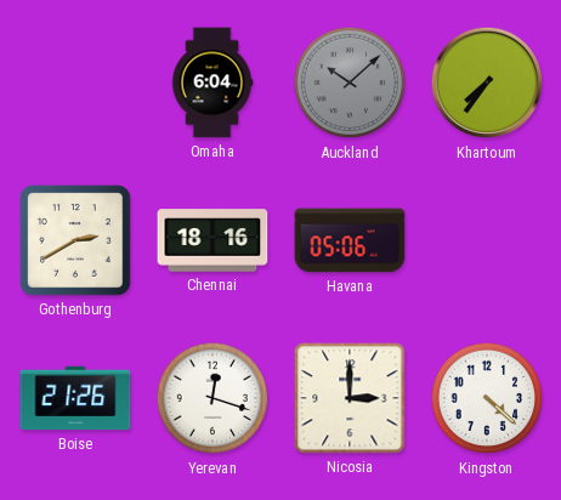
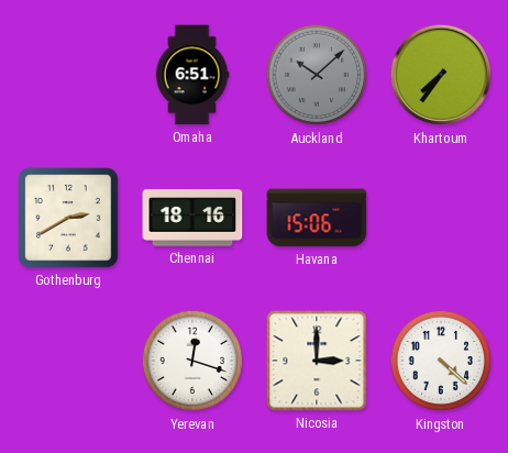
Omaha: 6:04 -> 6:51
Havana: 05:06 -> 15:06
Boise: 21:26 -> none
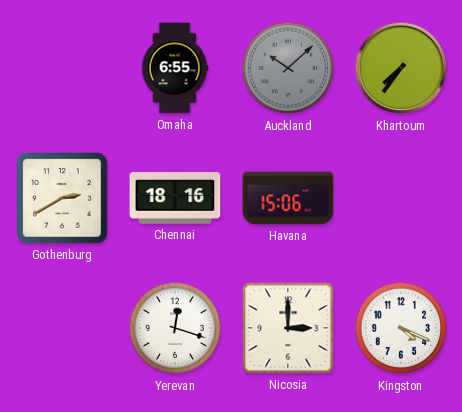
Omaha: 6:51 -> 6:55
Kingston: 4:22 -> 4:19
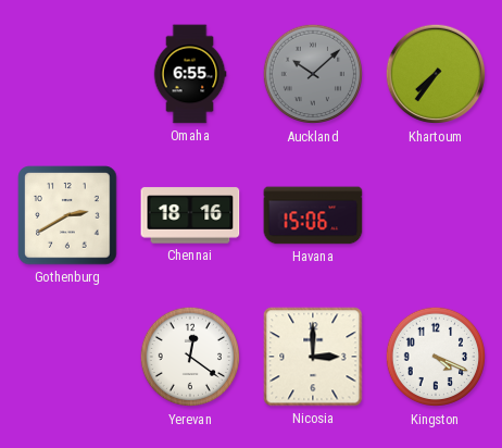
Yerevan: 12:18 -> 12:21
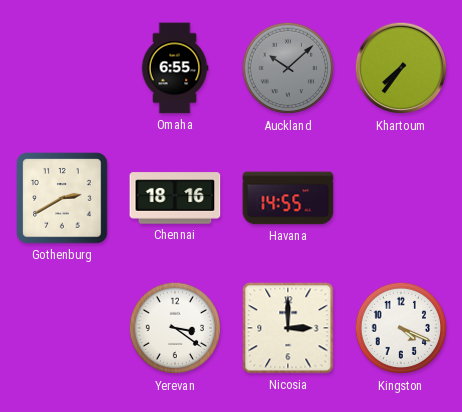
Havana: 15:06 -> 14:55
Yerevan: 12:21 -> 3:21
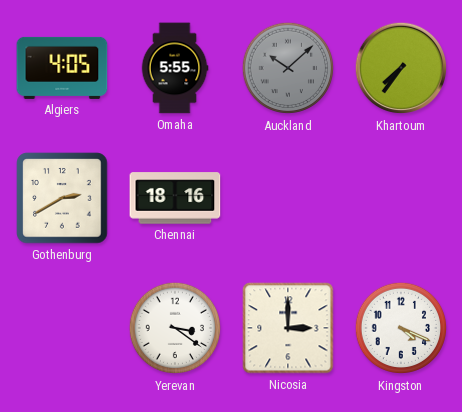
Algiers: none -> 4:05
Omaha: 6:55 -> 5:55
Havana: 14:55 -> none
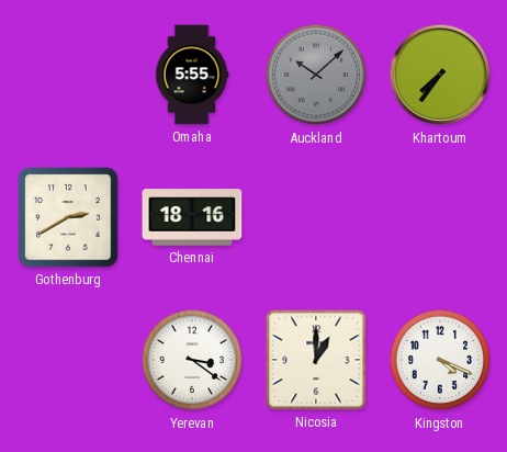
Algiers: 4:05 -> none
Nicosia: 3:00 -> 1:00
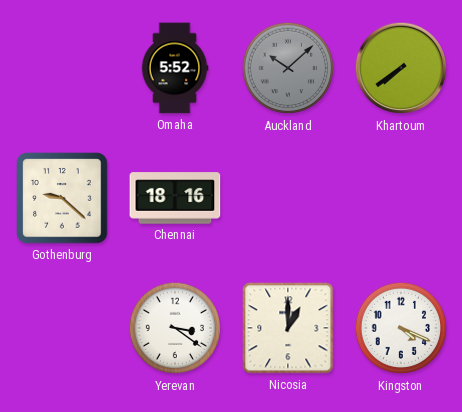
Omaha: 5:55 -> 5:52
Khartoum: 7:36 -> 7:39
Gothenburg: 2:40 -> 9:22
